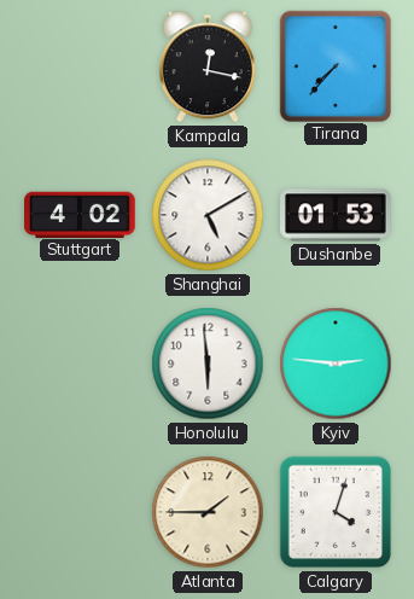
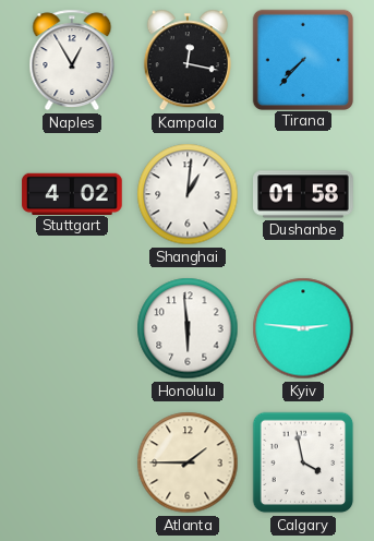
Naples: none -> 12:55
Shanghai: 5:10 -> 1:01
Dushanbe: 01:53 -> 01:58
Calgary: 4:03 -> 3:58
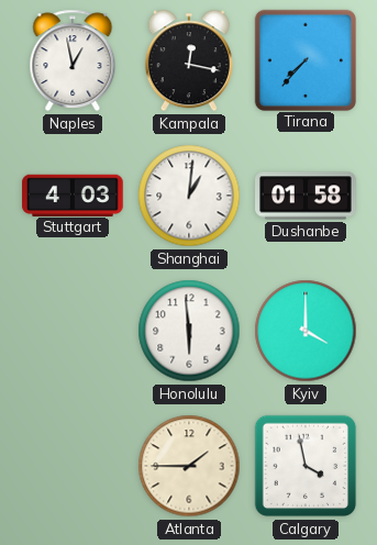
Naples: 12:55 -> 12:58
Stuttgart: 4:02 -> 4:03
Kyiv: 2:46 -> 4:00
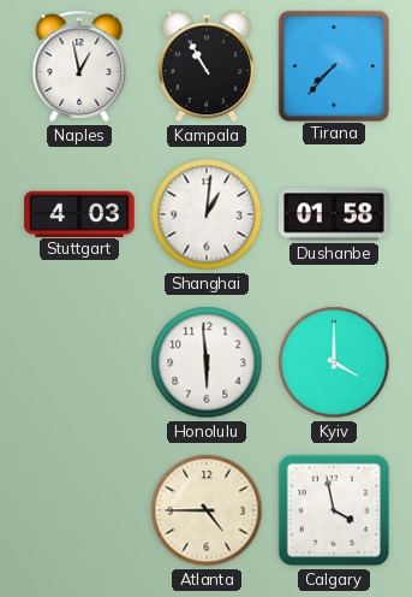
Kampala: 12:17 -> 10:55
Atlanta: 1:45 -> 4:45
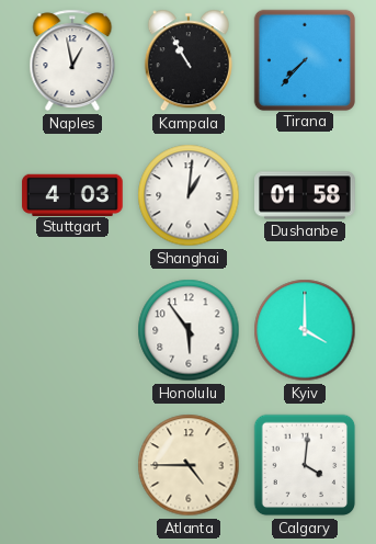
Honolulu: 5:59 -> 5:54
Calgary: 3:58 -> 4:01
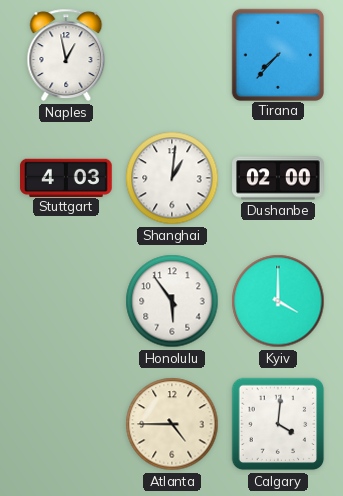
Kampala: 10:55 -> none
Dushanbe: 01:58 -> 02:00
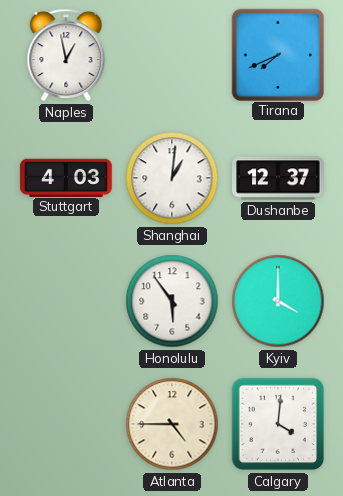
Tirana: 7:37 -> 7:41
Dushanbe: 02:00 -> 12:37
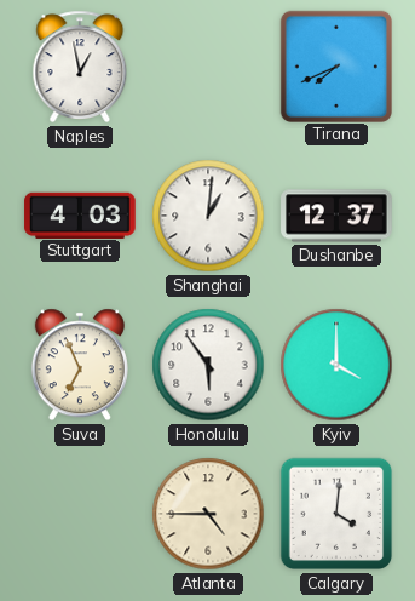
Suva: none -> 6:56
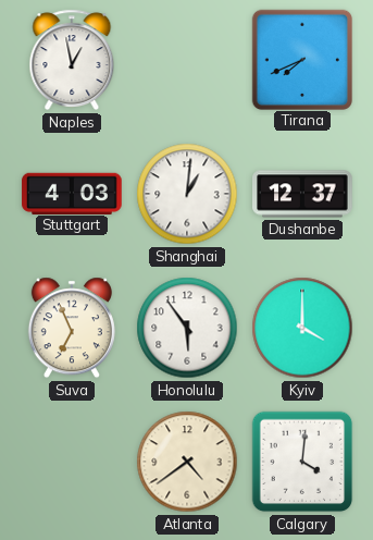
Atlanta: 4:45 -> 4:39
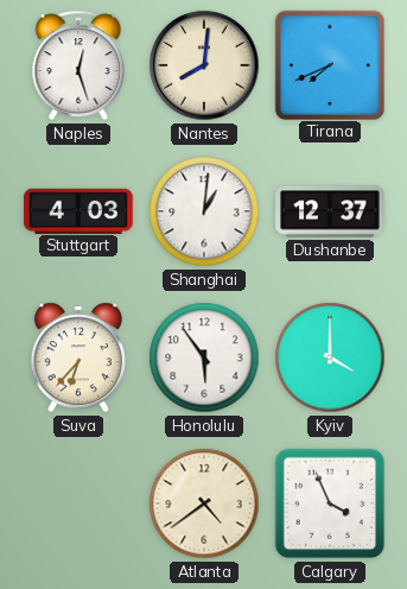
Naples: 12:58 -> 12:27
Nantes: none -> 8:01
Suva: 6:56 -> 6:37
Calgary: 4:01 -> 3:56
